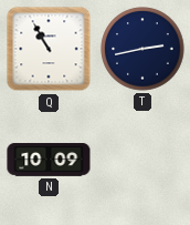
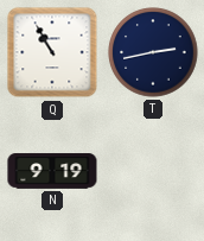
N: 10:09 -> 9:19
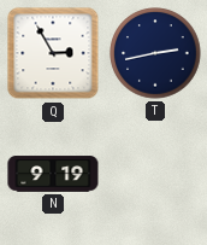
Q: 10:55 -> 2:55
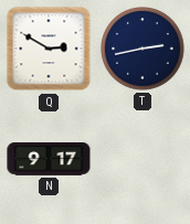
Q: 2:55 -> 2:50
N: 9:19 -> 9:17
